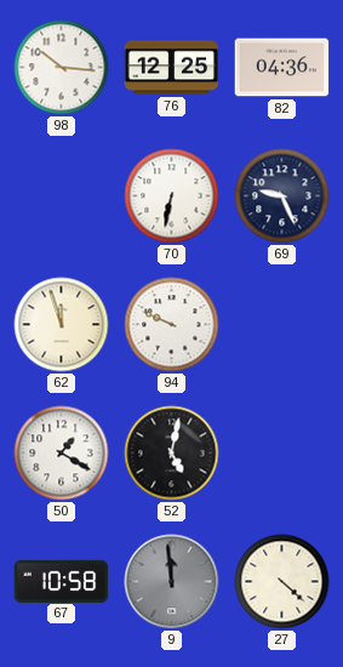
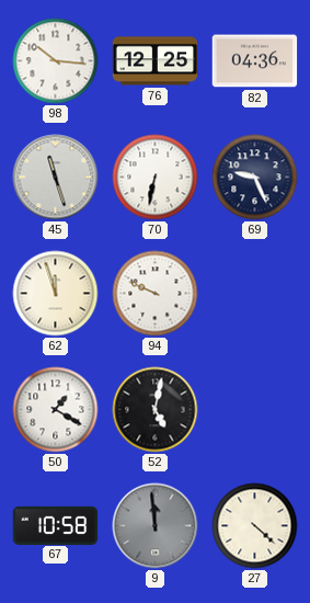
45: none -> 11:27
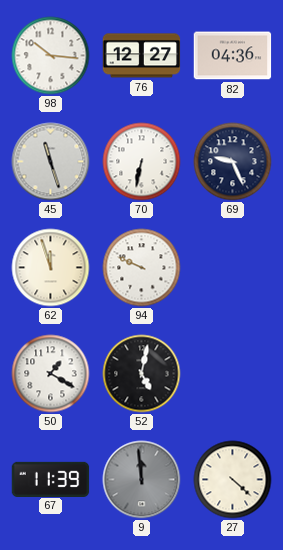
76: 12:25 -> 12:27
67: 10:58 -> 11:39
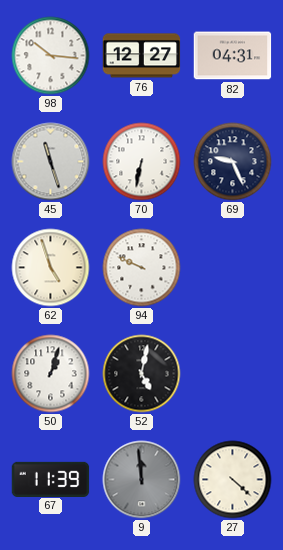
82: 04:36 -> 04:31
62: 11:57 -> 4:57
50: 1:20 -> 1:03
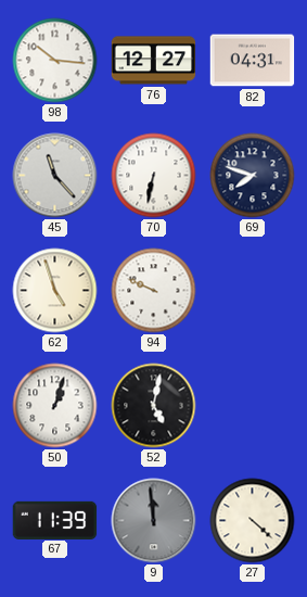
45: 11:27 -> 11:23
69: 9:26 -> 7:48
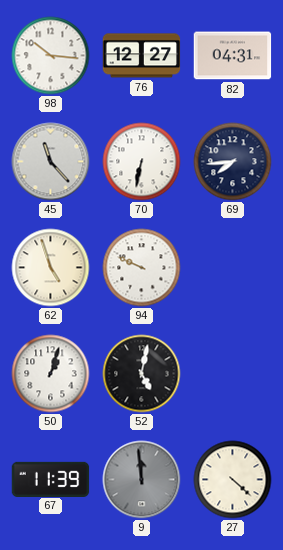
69: 7:48 -> 7:44
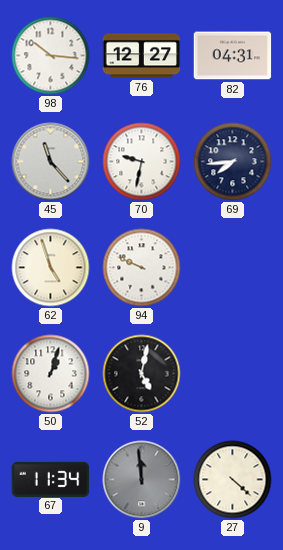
70: 6:32 -> 9:32
67: 11:39 -> 11:34
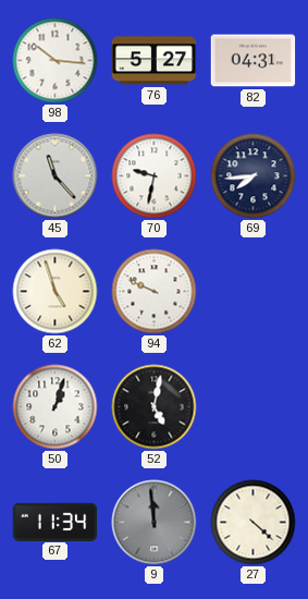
76: 12:27 -> 5:27
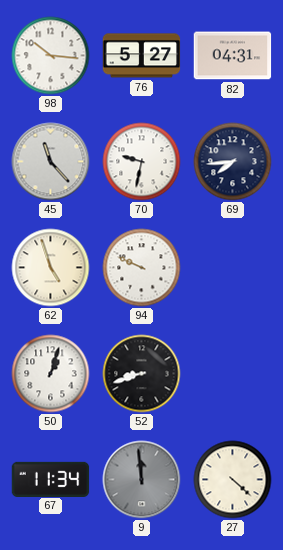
52: 5:02 -> 8:42
